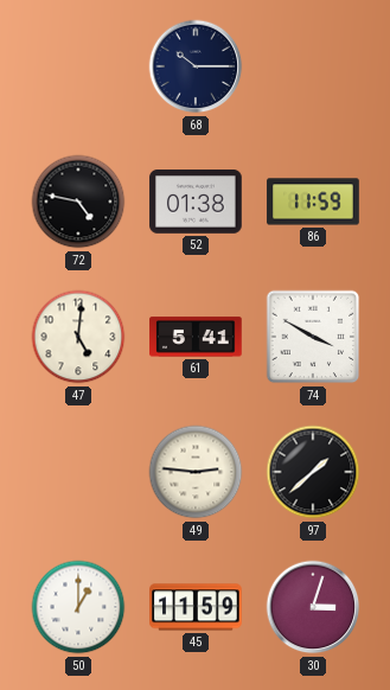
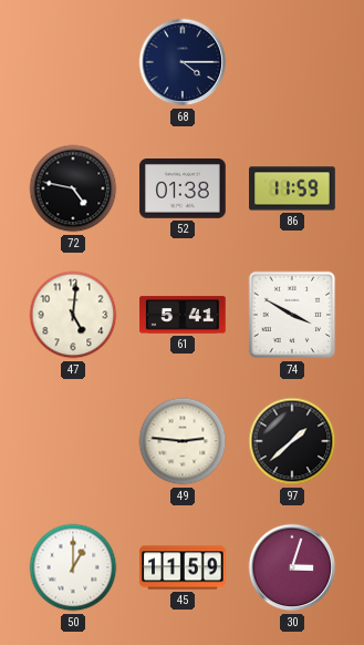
68: 10:15 -> 4:15
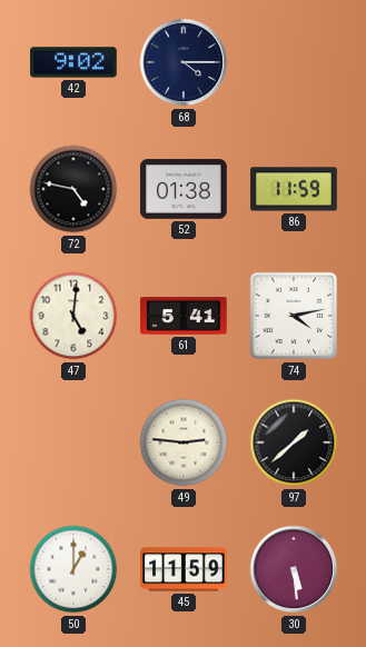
42: none -> 9:02
74: 3:50 -> 4:13
30: 3:03 -> 5:29
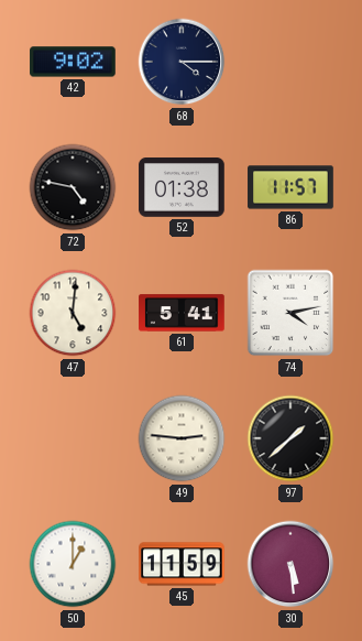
86: 11:59 -> 11:57
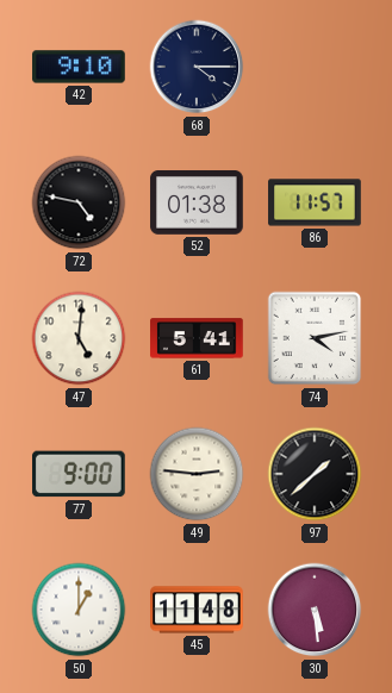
42: 9:02 -> 9:10
77: none -> 9:00
45: 11:59 -> 11:48
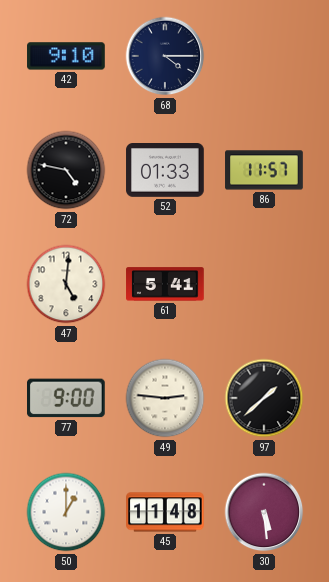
52: 01:38 -> 01:33
74: 4:13 -> none
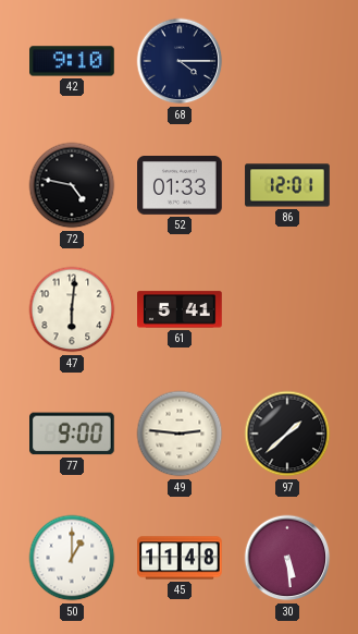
86: 11:57 -> 12:01
47: 5:01 -> 6:01
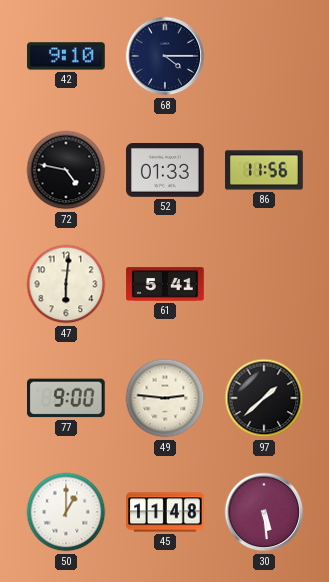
86: 12:01 -> 11:56
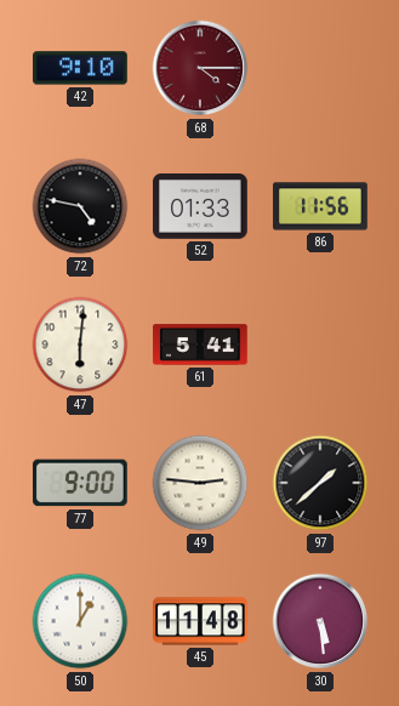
68 dial: navy -> burgundy
